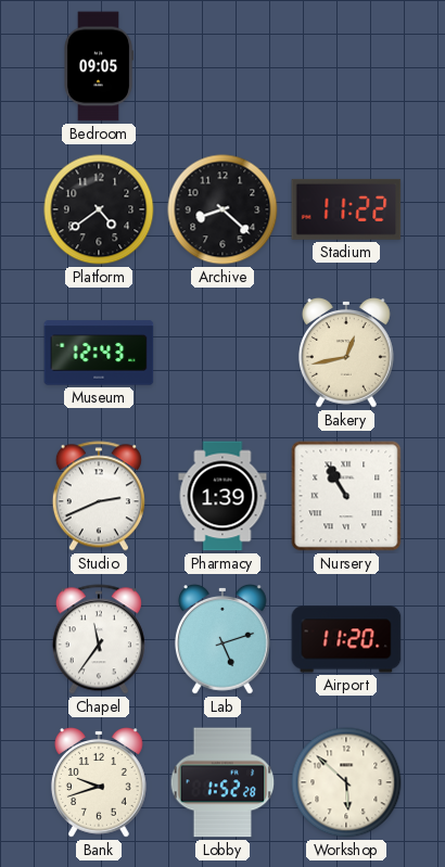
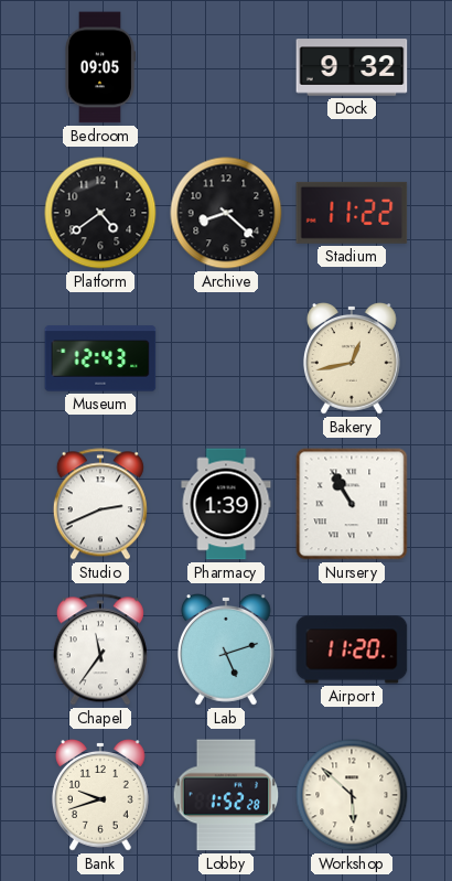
Dock: none -> 9:32
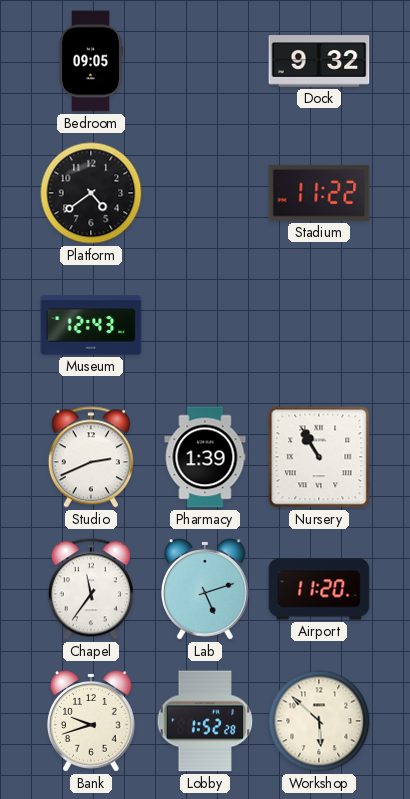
Archive: 8:22 -> none
Bakery: 12:43 -> none
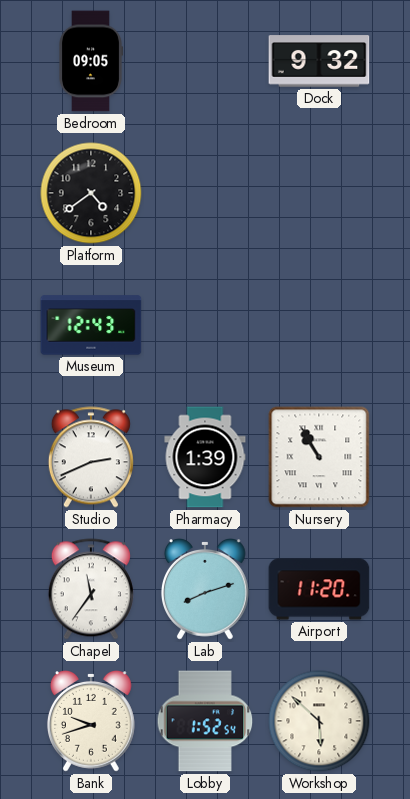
Stadium: 11:22 -> none
Lab: 5:12 -> 8:12
Lobby: 1:52:28 -> 1:52:54
